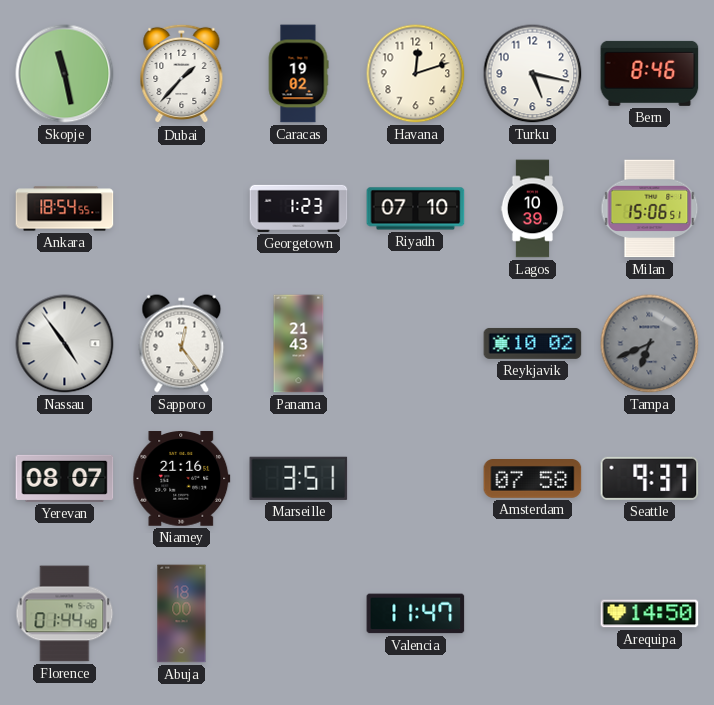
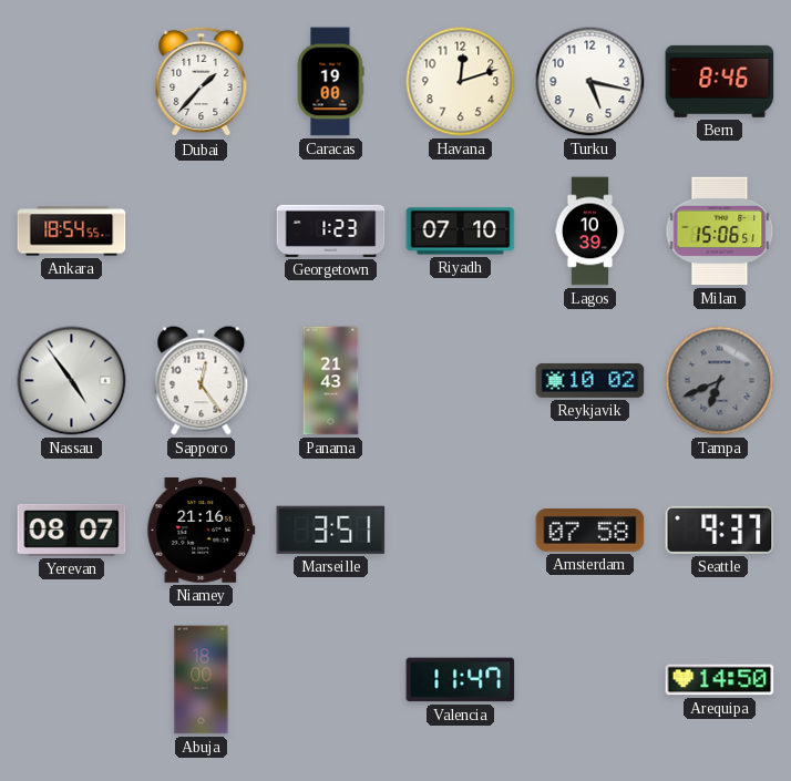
Skopje: 11:28 -> none
Caracas: 19:02 -> 19:00
Florence: 01:44 -> none
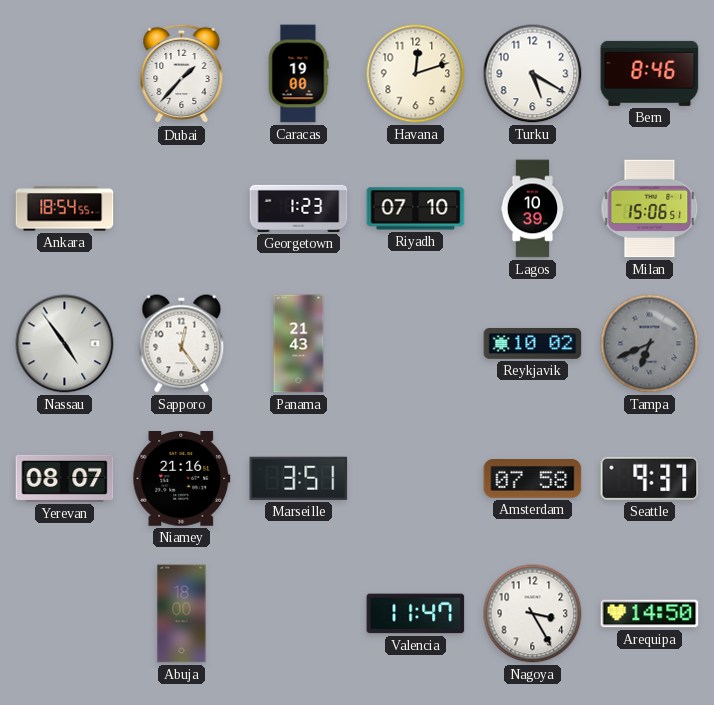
Turku: 5:17 -> 5:20
Nagoya: none -> 3:25
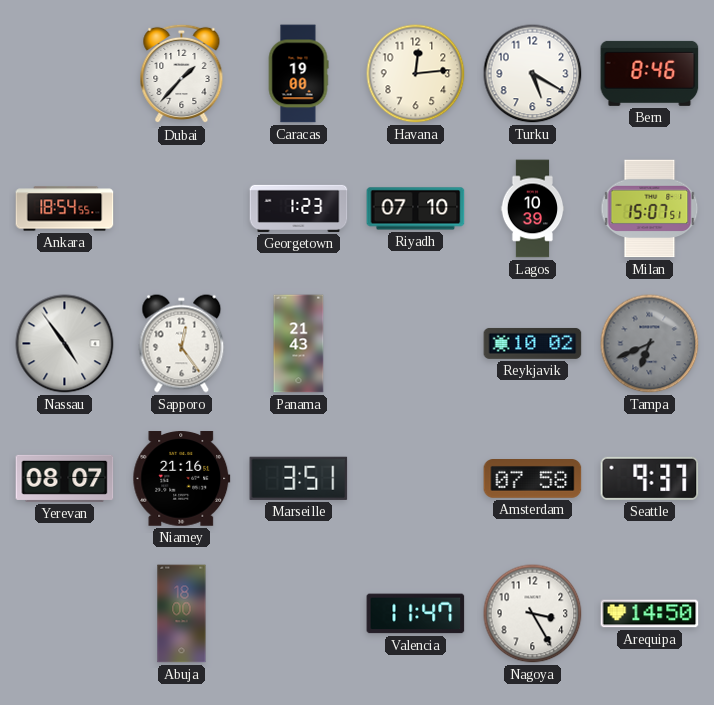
Havana: 12:12 -> 12:14
Milan: 15:06 -> 15:07
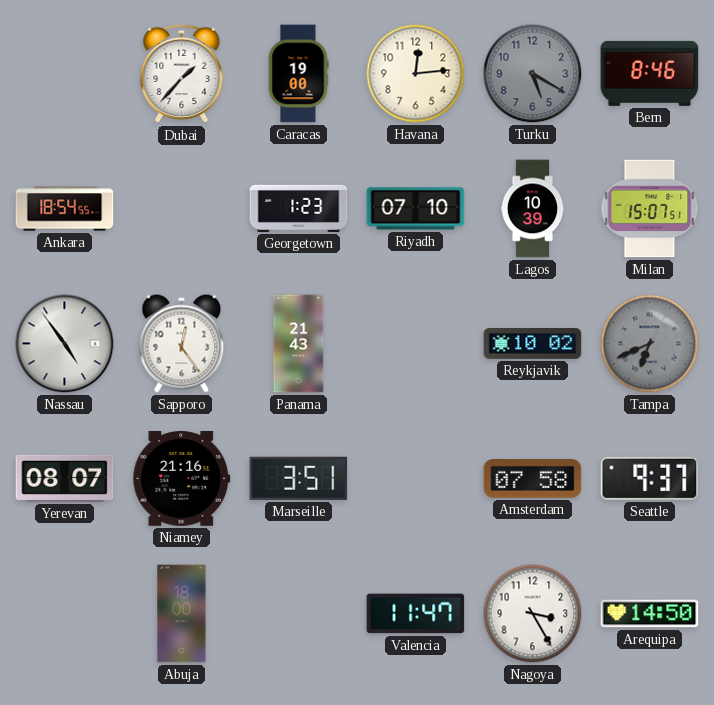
Turku dial: white -> grey
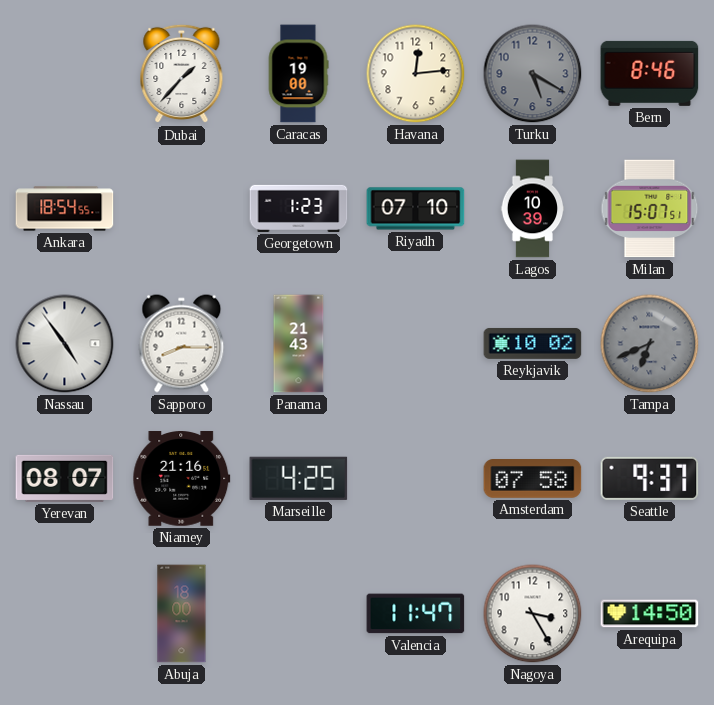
Sapporo: 12:24 -> 8:15
Marseille: 3:51 -> 4:25
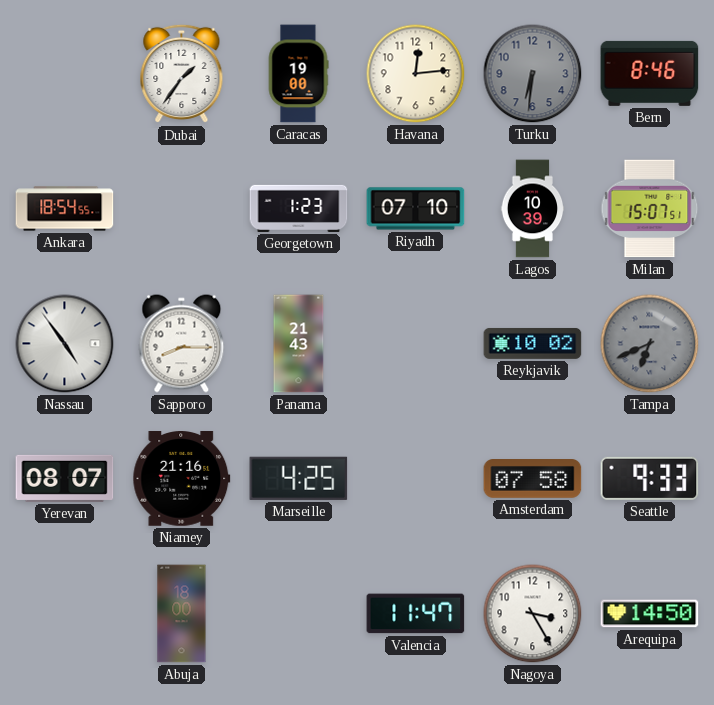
Dubai: 1:37 -> 1:36
Turku: 5:20 -> 6:31
Seattle: 9:37 -> 9:33
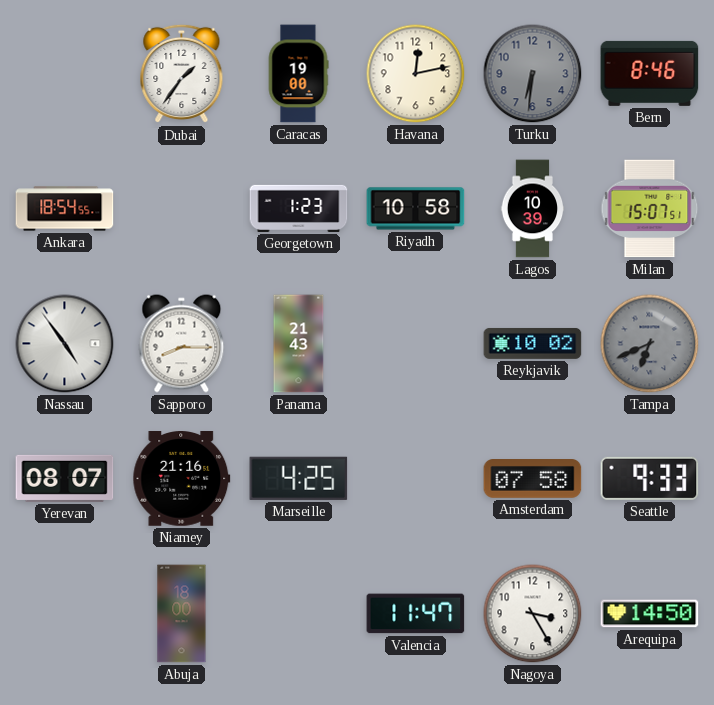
Havana: 12:14 -> 12:13
Riyadh: 07:10 -> 10:58
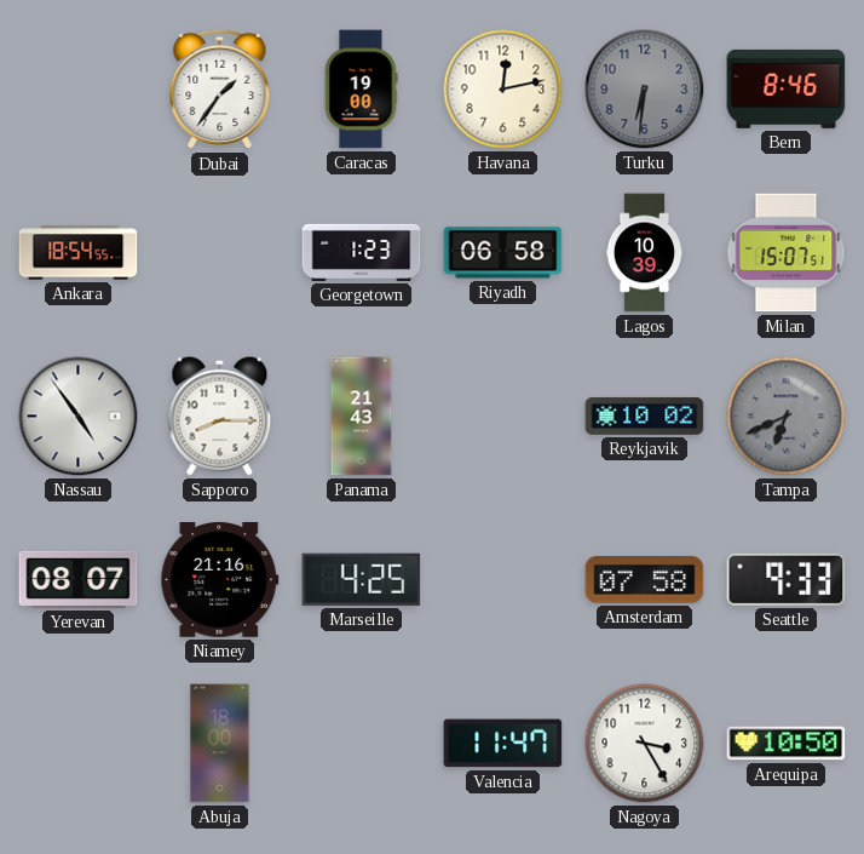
Riyadh: 10:58 -> 06:58
Arequipa: 14:50 -> 10:50
